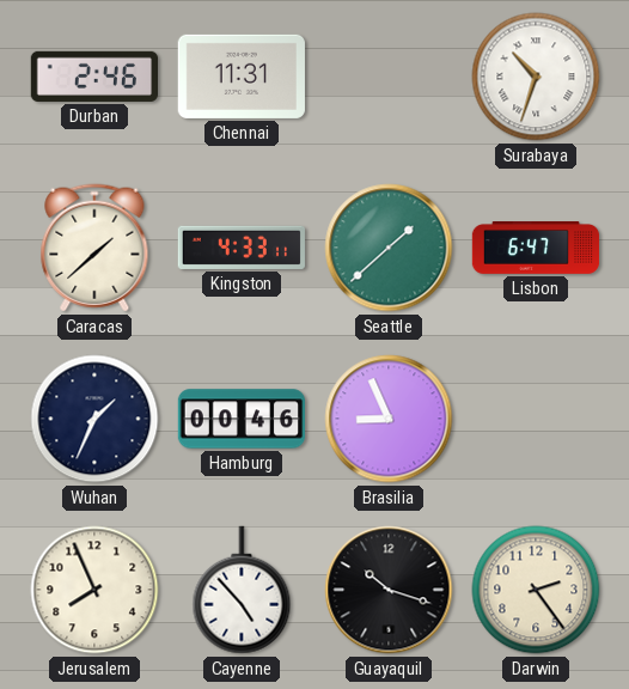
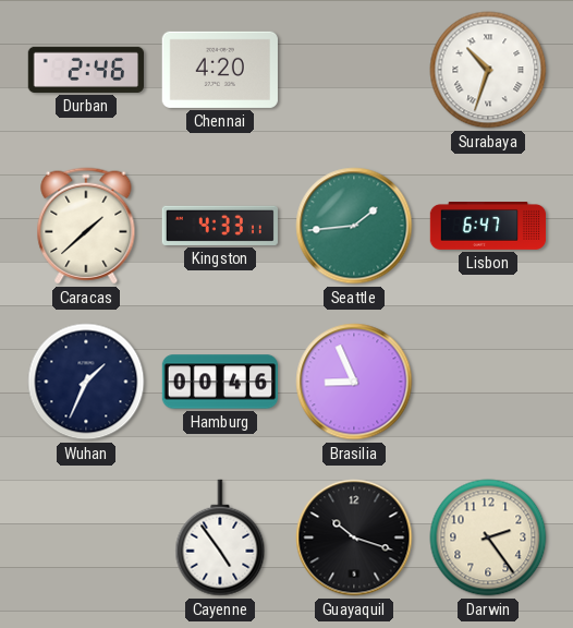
Chennai: 11:31 -> 4:20
Seattle: 1:38 -> 1:44
Jerusalem: 7:56 -> none
Cayenne: 4:53 -> 4:54
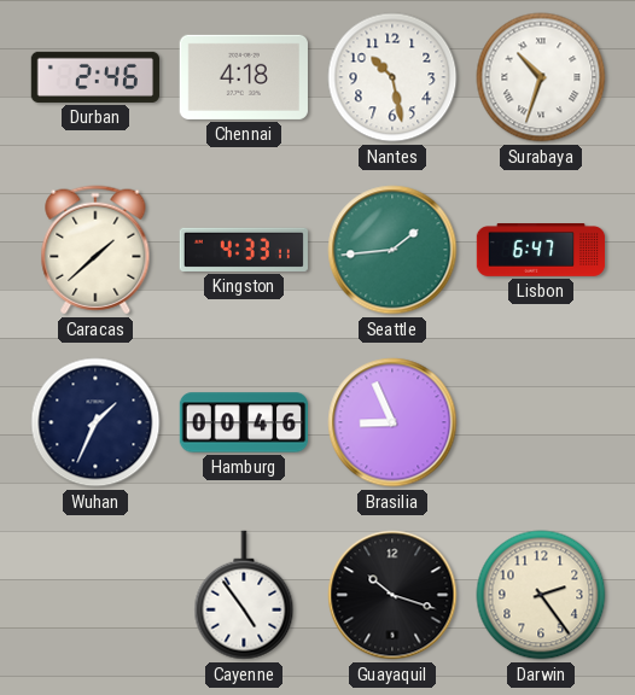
Chennai: 4:20 -> 4:18
Nantes: none -> 10:28
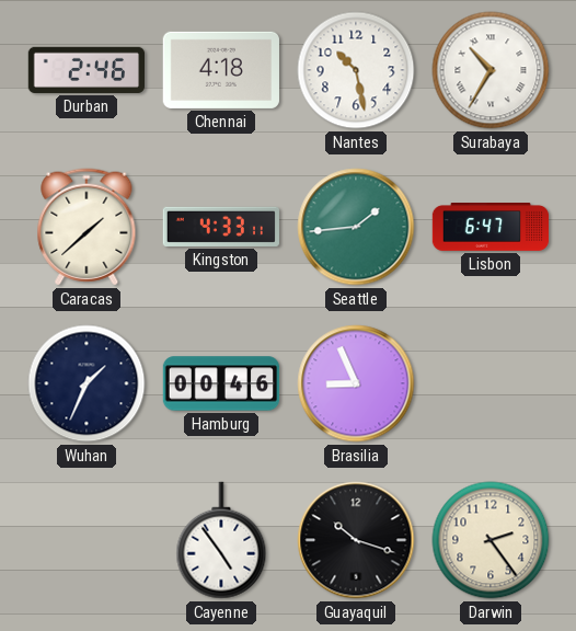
Surabaya: 10:33 -> 10:35
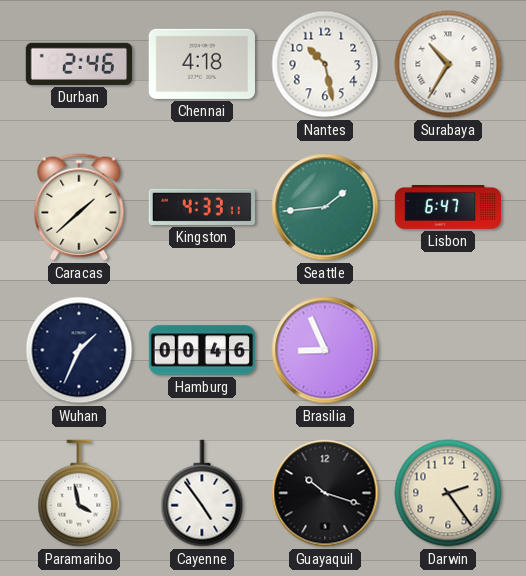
Paramaribo: none -> 3:58
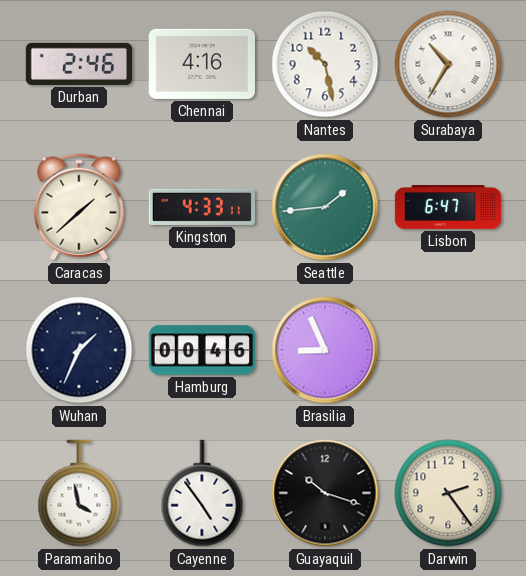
Chennai: 4:18 -> 4:16
